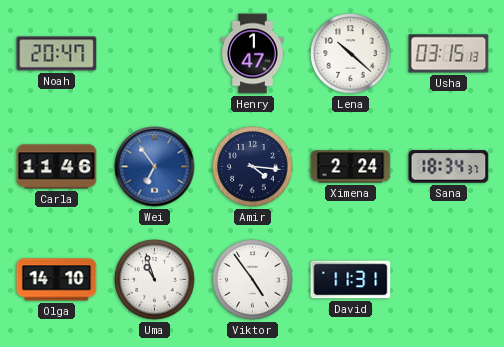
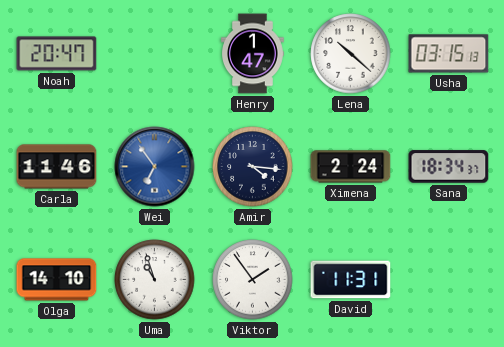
Viktor: 4:54 -> 1:54
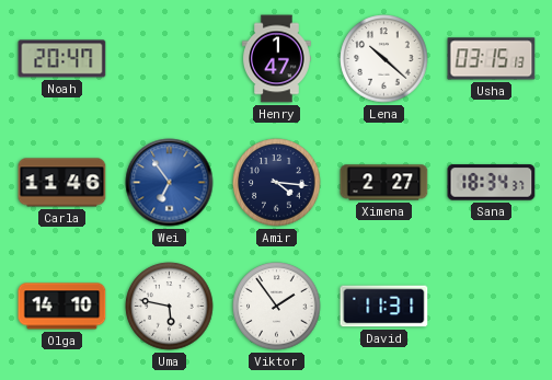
Ximena: 2:24 -> 2:27
Uma: 10:57 -> 5:47
